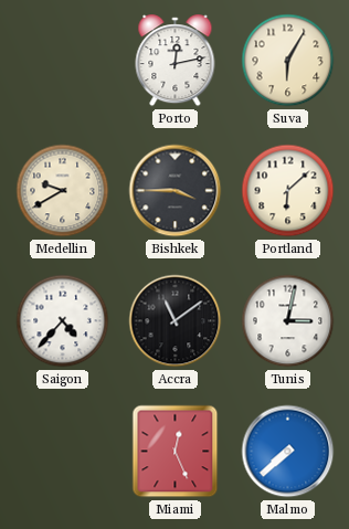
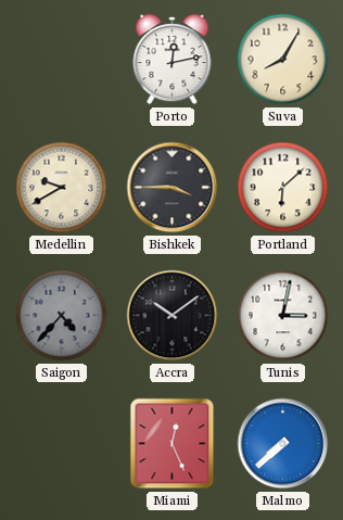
Suva: 6:05 -> 8:05
Saigon dial: white -> grey
Accra: 11:09 -> 10:09
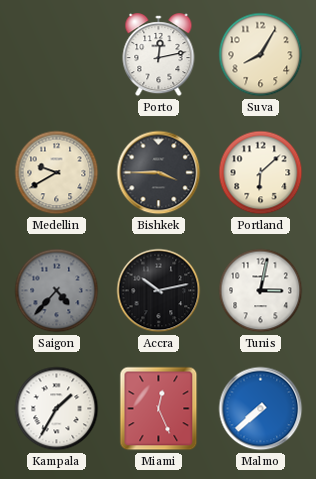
Accra: 10:09 -> 10:13
Kampala: none -> 1:35
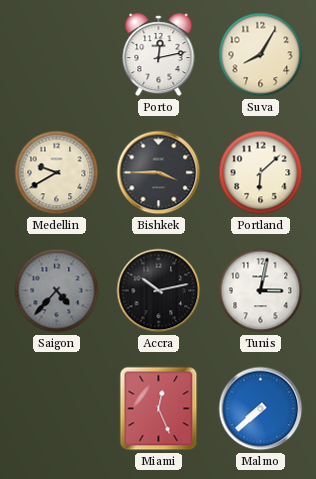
Kampala: 1:35 -> none
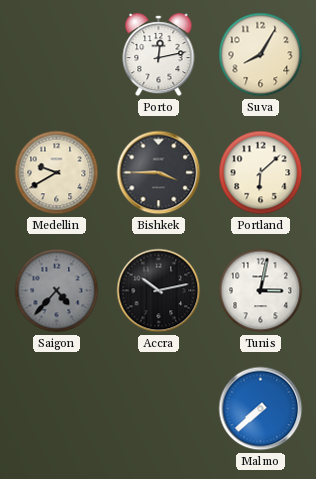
Miami: 12:26 -> none
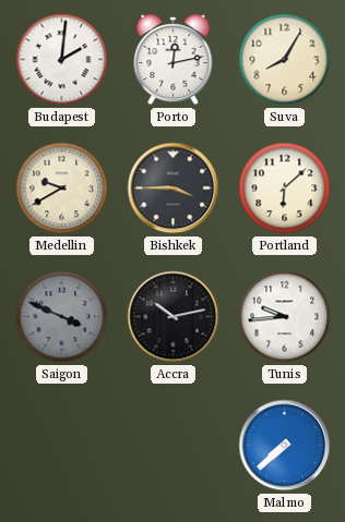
Budapest: none -> 2:01
Saigon: 4:37 -> 3:49
Tunis: 3:02 -> 9:44
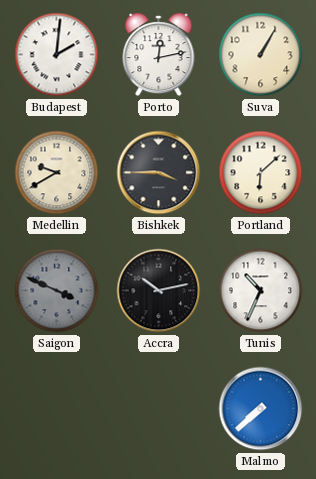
Suva: 8:05 -> 1:05
Tunis: 9:44 -> 10:34
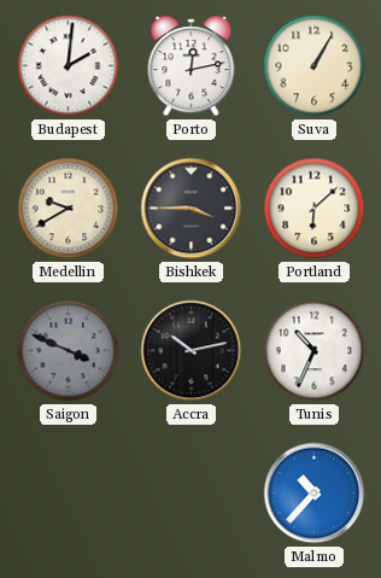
Malmo: 7:38 -> 10:37
